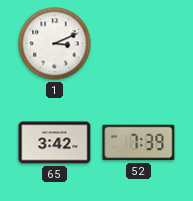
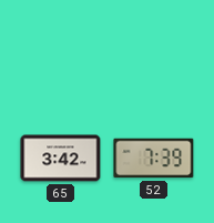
1: 3:11 -> none
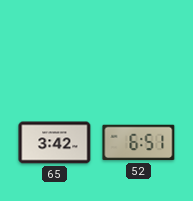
52: 7:39 -> 6:51
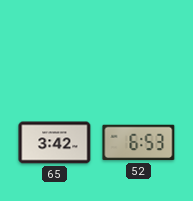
52: 6:51 -> 6:53
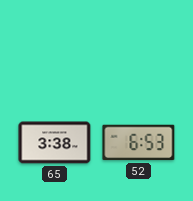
65: 3:42 -> 3:38
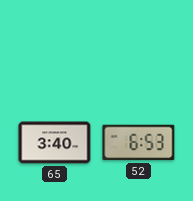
65: 3:38 -> 3:40
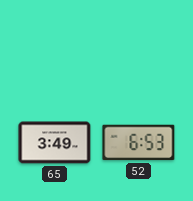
65: 3:40 -> 3:49
